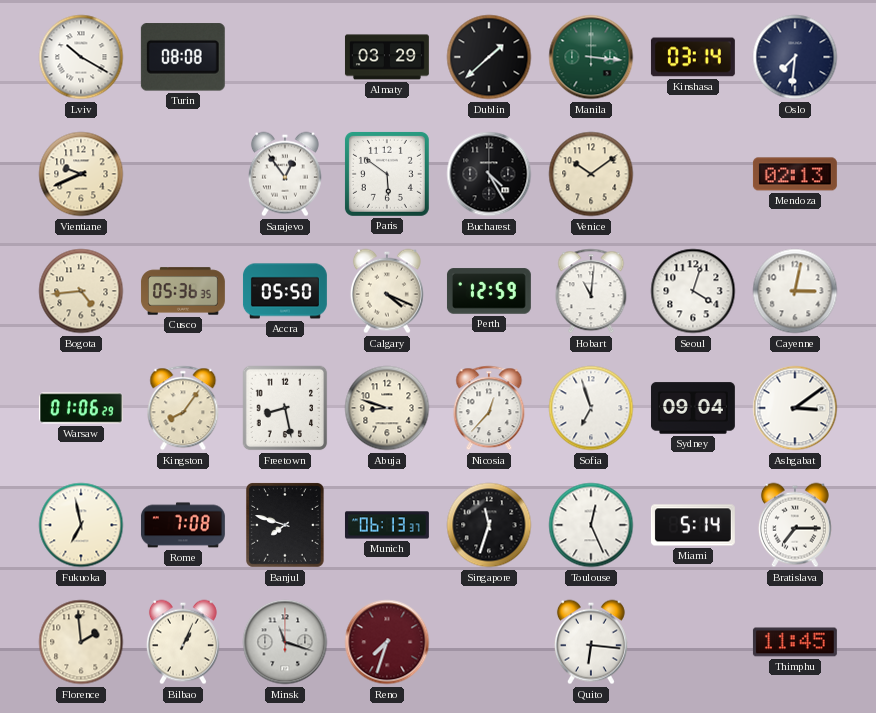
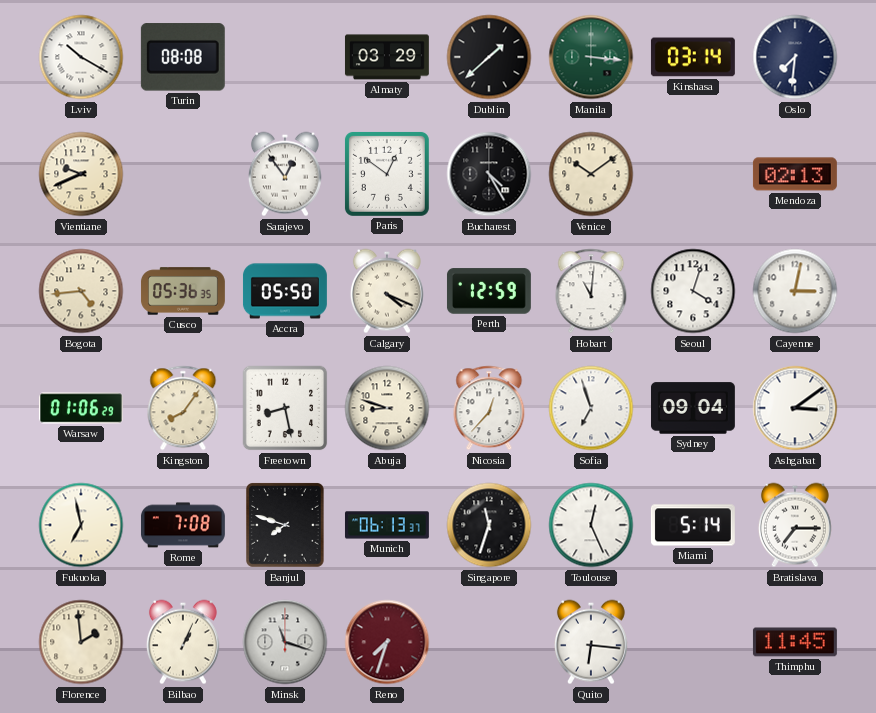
Paris: 5:51 -> 12:51
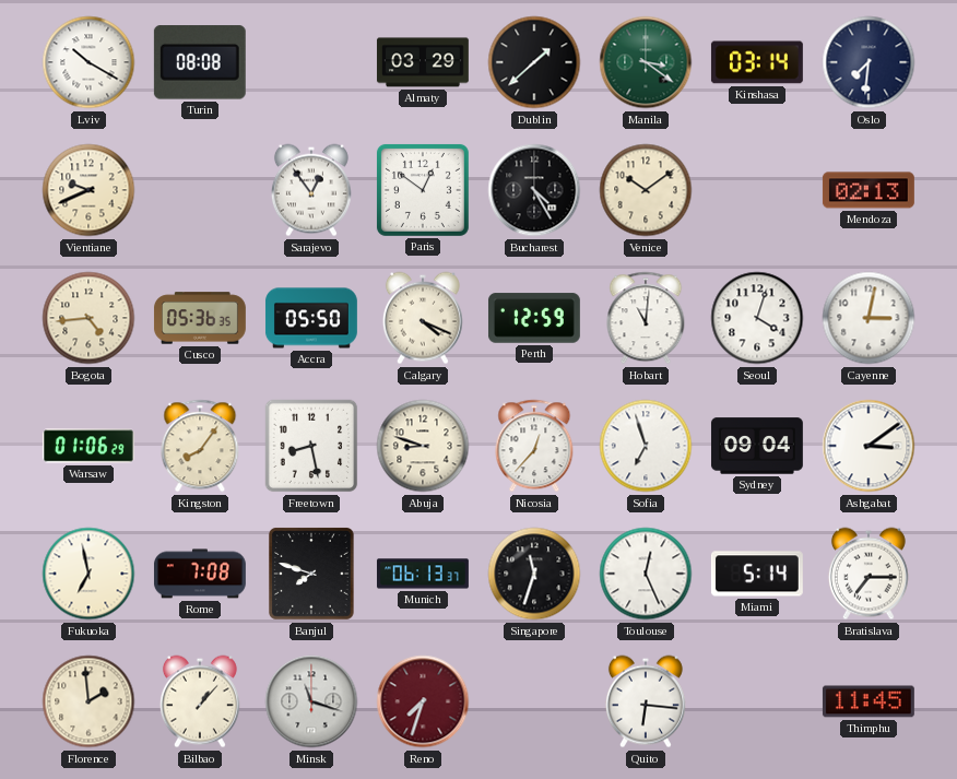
Manila: 3:16 -> 3:21
Bilbao: 1:04 -> 1:07
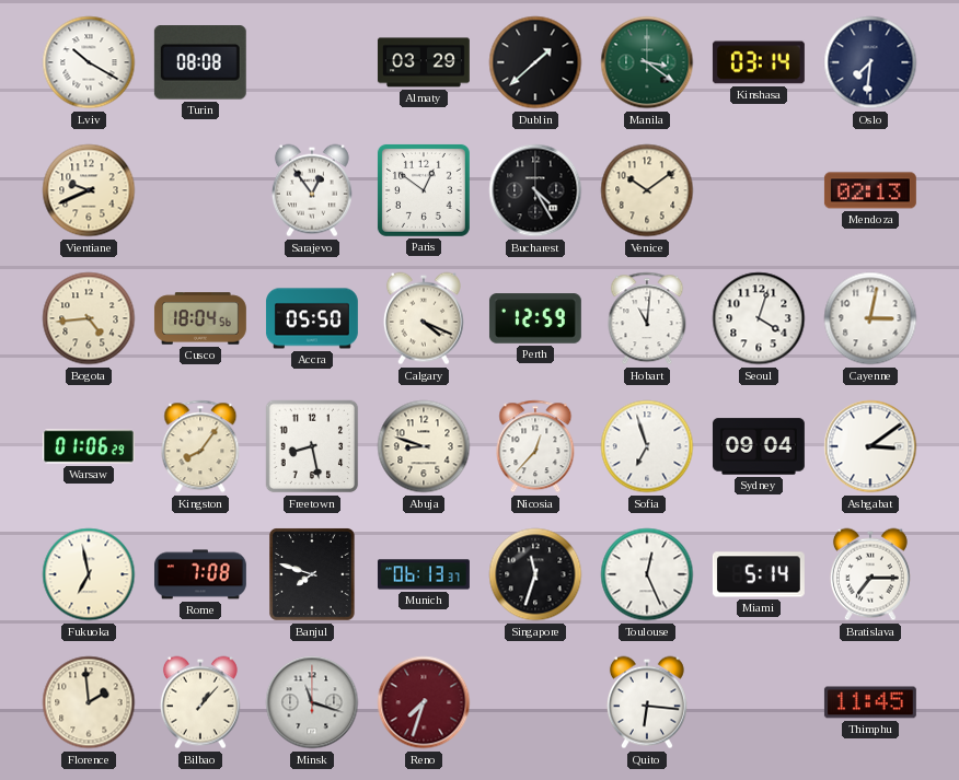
Cusco: 05:36 -> 18:04
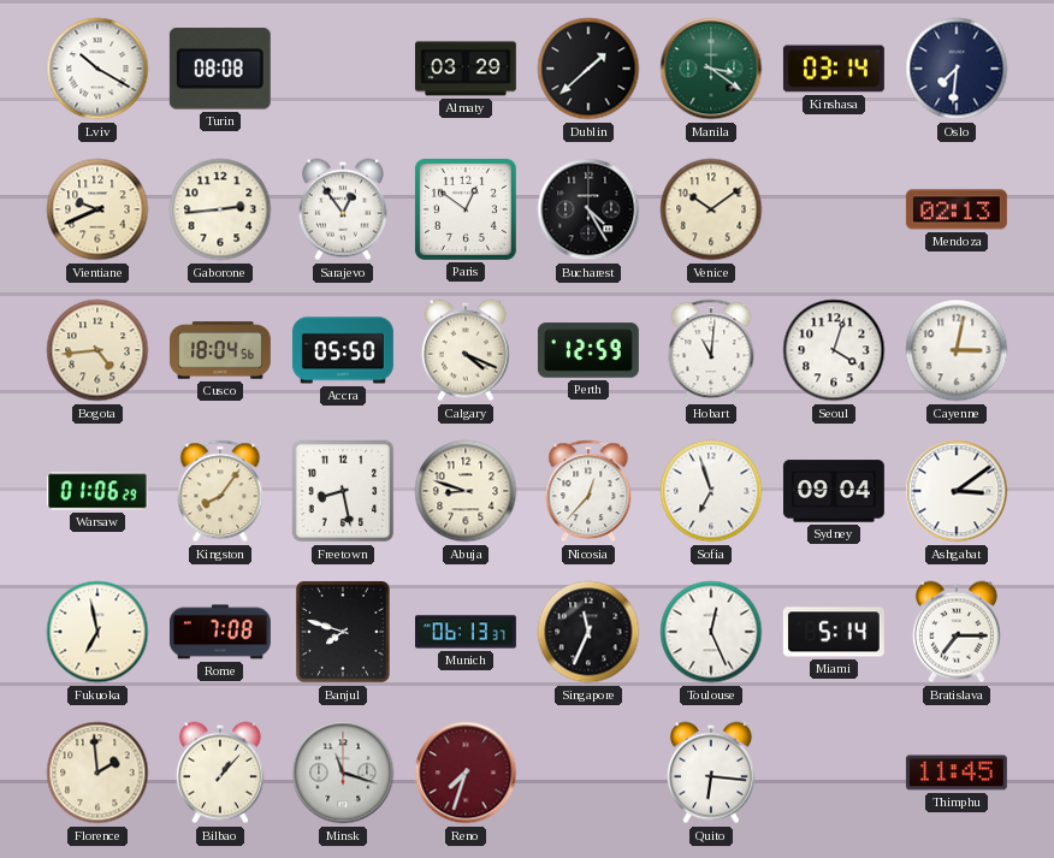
Gaborone: none -> 2:44
Singapore: 11:33 -> 11:34
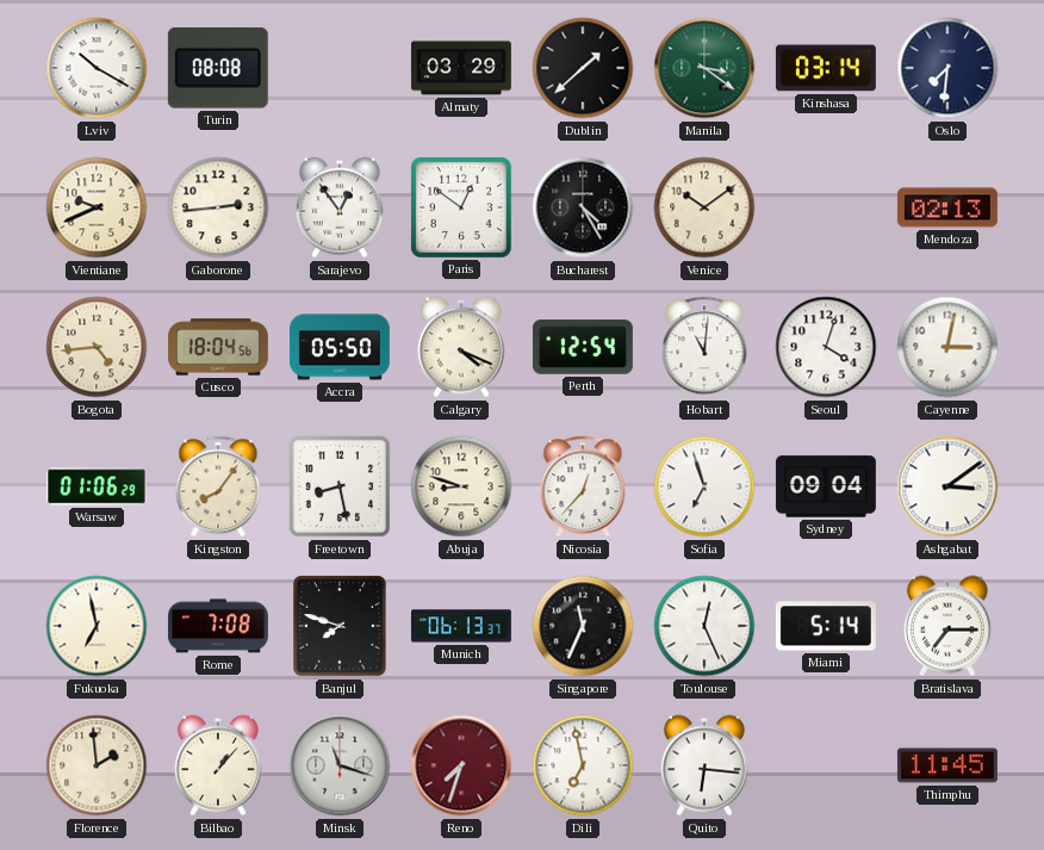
Perth: 12:59 -> 12:54
Dili: none -> 6:58
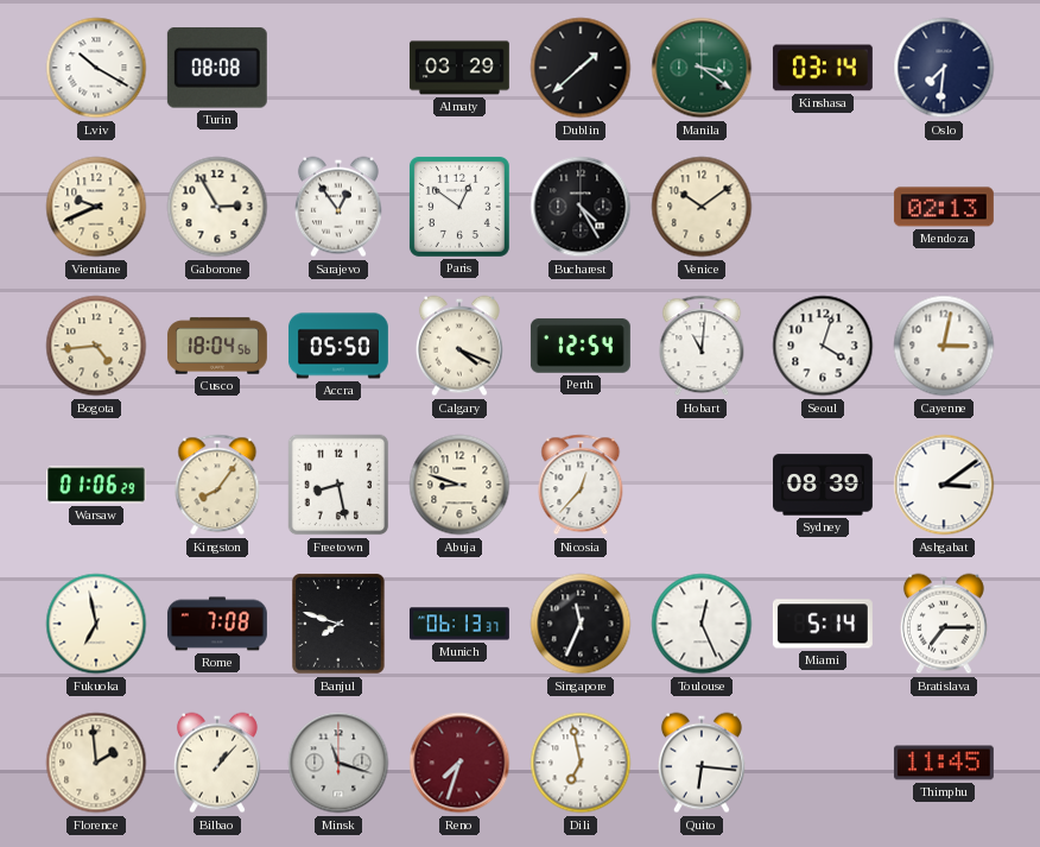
Gaborone: 2:44 -> 2:55
Sofia: 6:57 -> none
Sydney: 09:04 -> 08:39
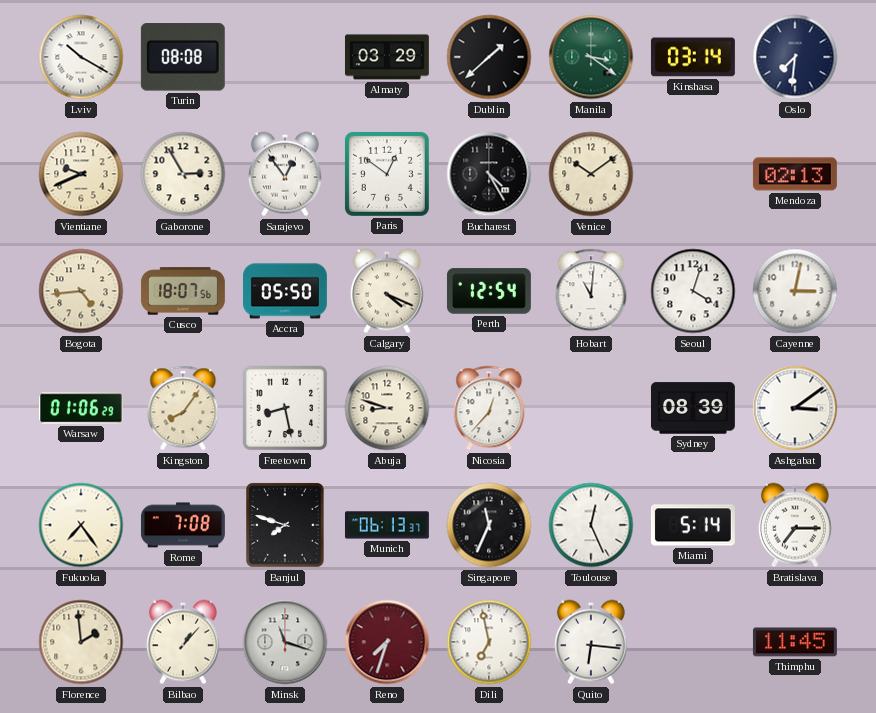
Cusco: 18:04 -> 18:07
Fukuoka: 6:58 -> 7:24
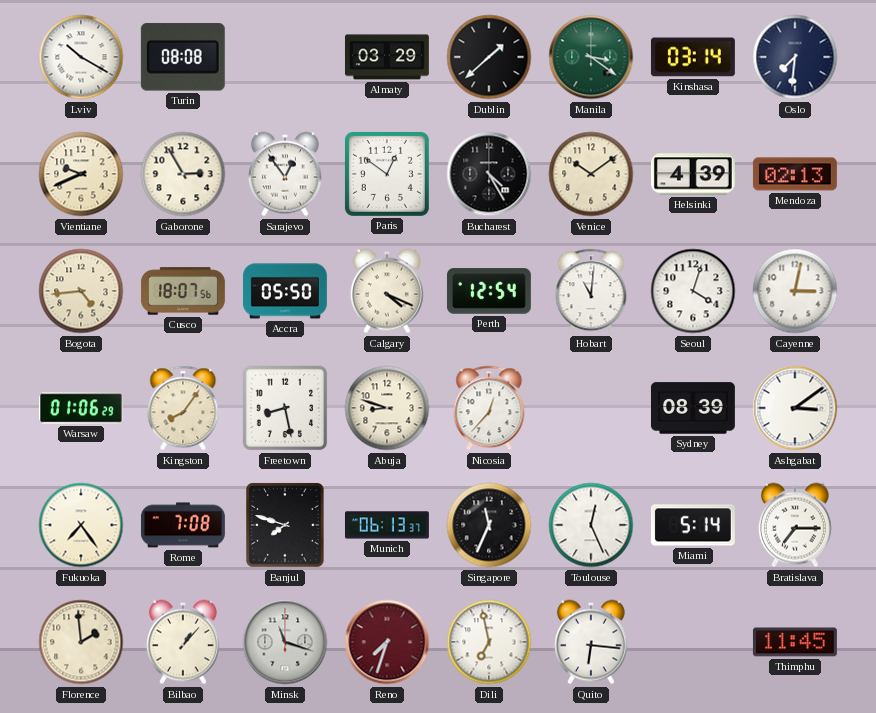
Helsinki: none -> 4:39
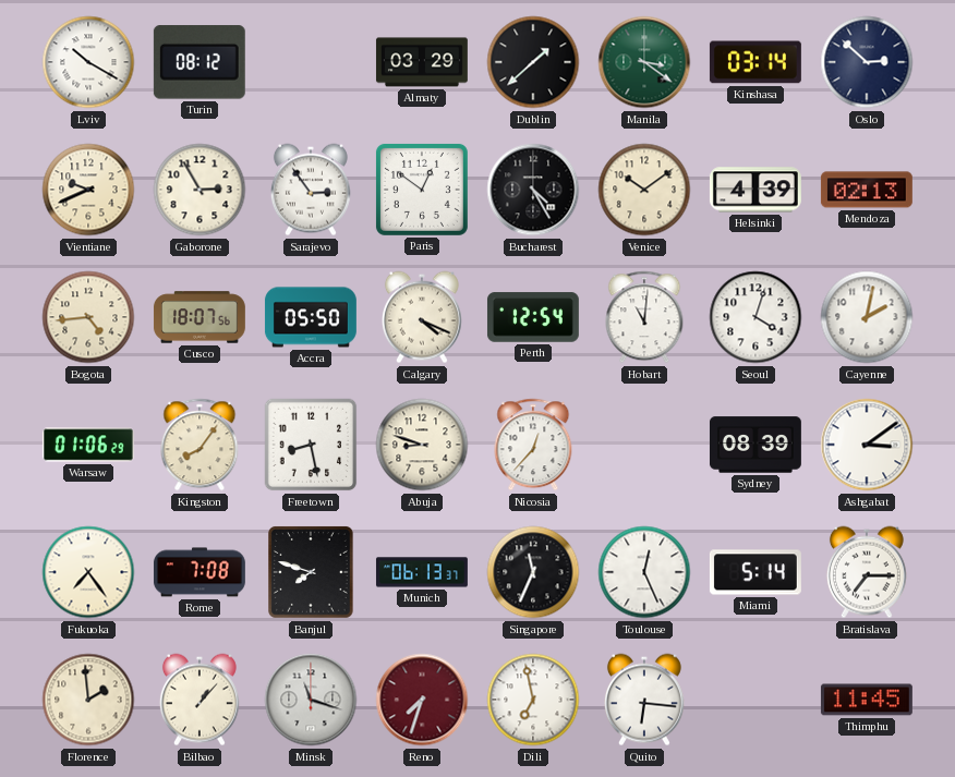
Turin: 08:08 -> 08:12
Oslo: 7:31 -> 2:52
Sarajevo: 12:54 -> 2:54
Cayenne: 3:02 -> 2:02
